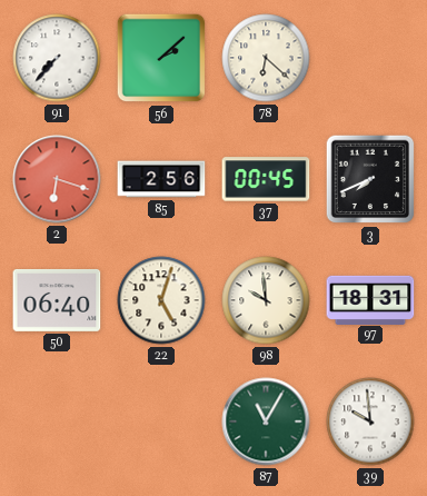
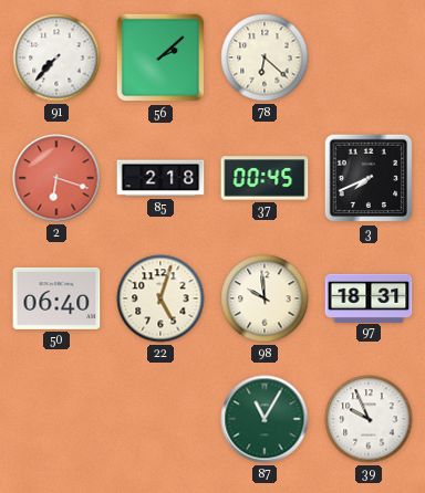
85: 2:56 -> 2:18
39: 9:59 -> 9:56
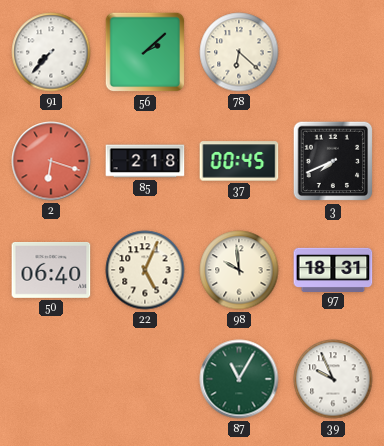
22: 5:03 -> 5:04
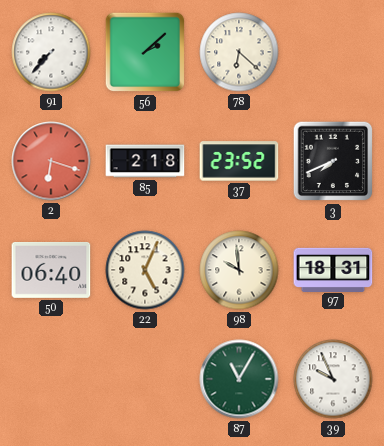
37: 00:45 -> 23:52
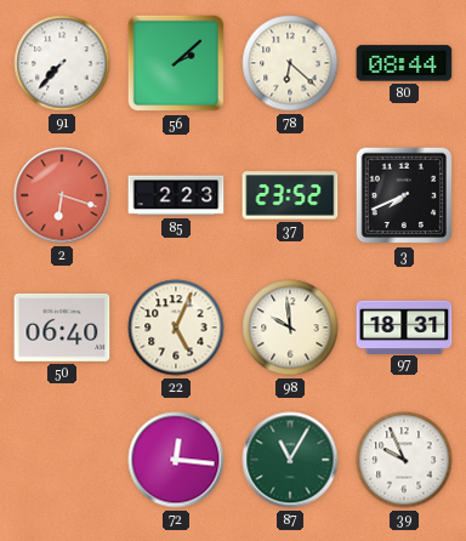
80: none -> 08:44
85: 2:18 -> 2:23
72: none -> 12:16
